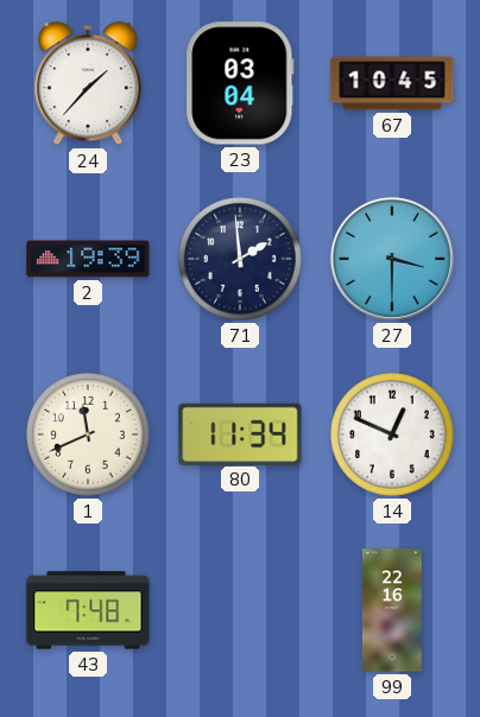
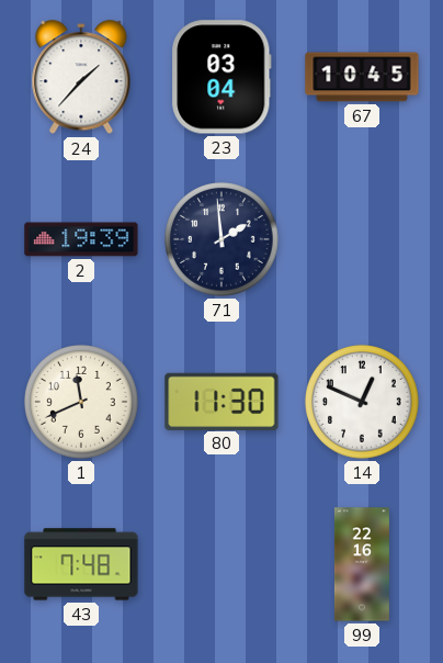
27: 3:30 -> none
80: 11:34 -> 11:30
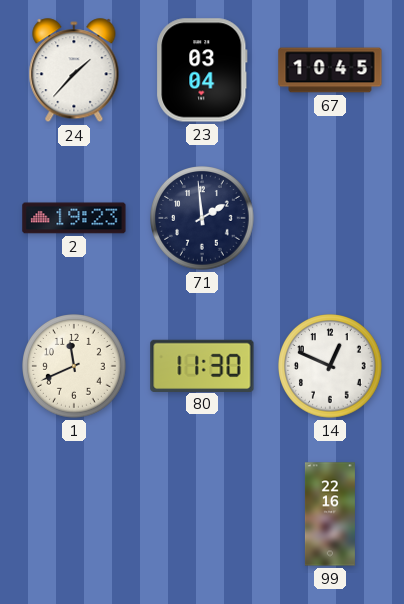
2: 19:39 -> 19:23
43: 7:48 -> none
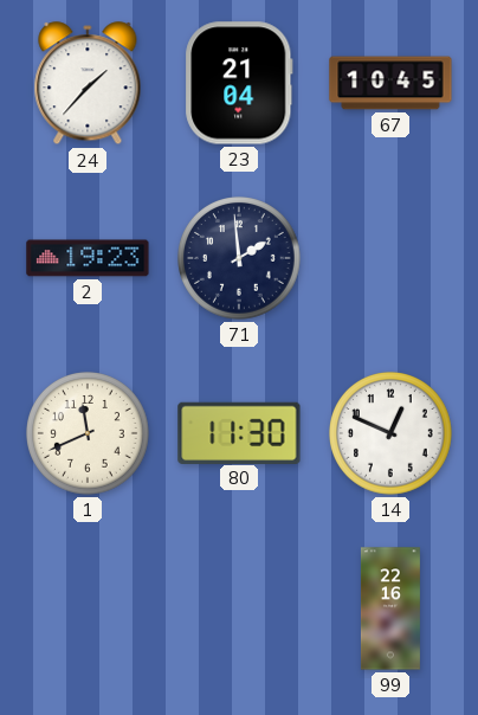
23: 03:04 -> 21:04
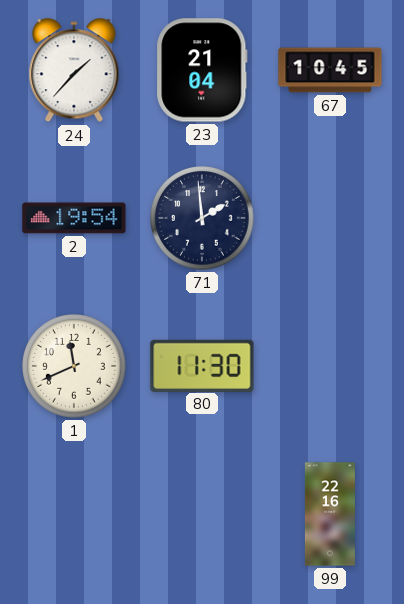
2: 19:23 -> 19:54
14: 12:49 -> none
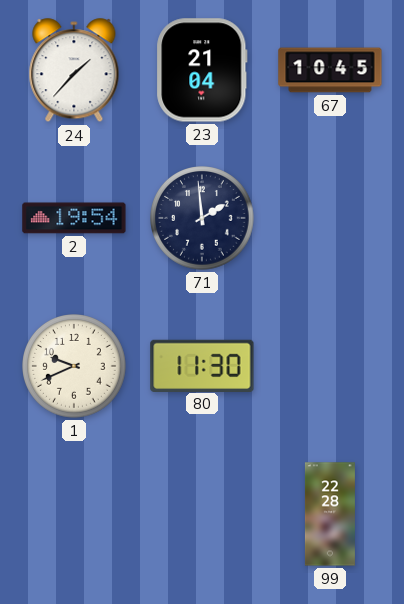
1: 11:41 -> 9:41
99: 22:16 -> 22:28
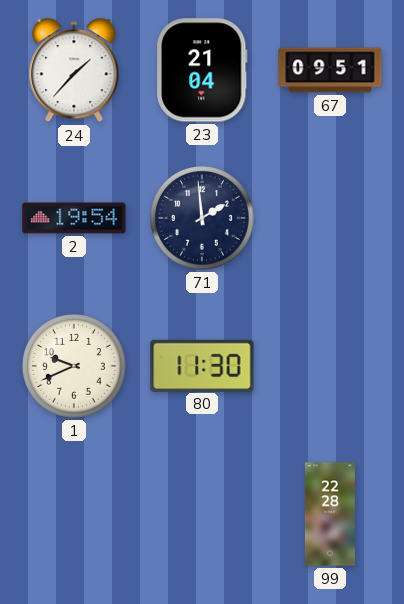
67: 10:45 -> 09:51
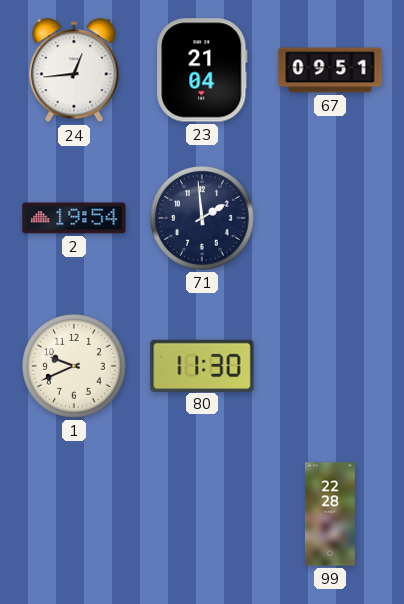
24: 1:37 -> 12:44
